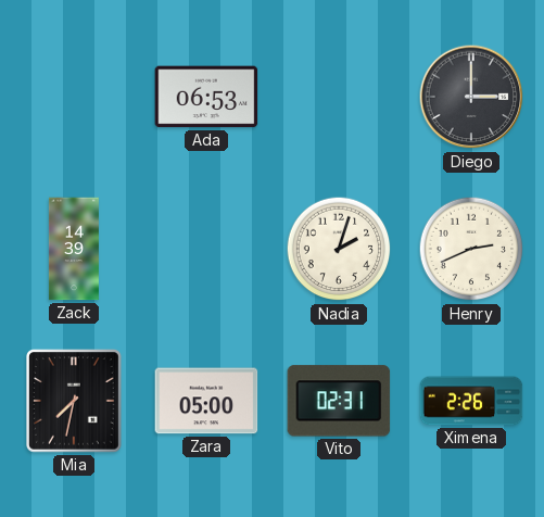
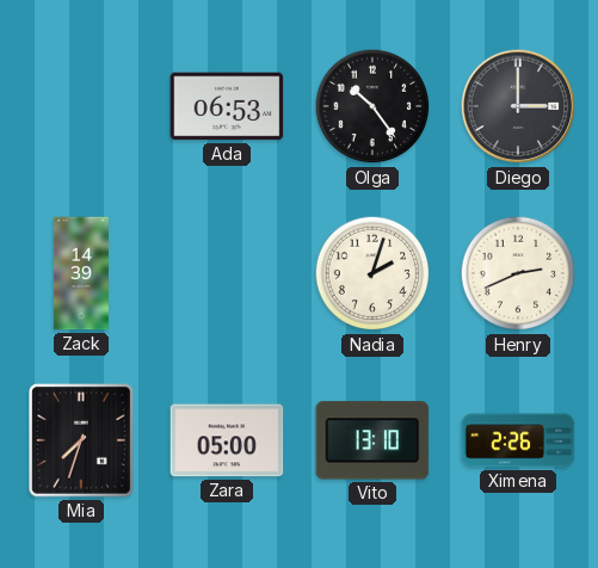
Olga: none -> 10:24
Mia: 7:32 -> 7:33
Vito: 02:31 -> 13:10
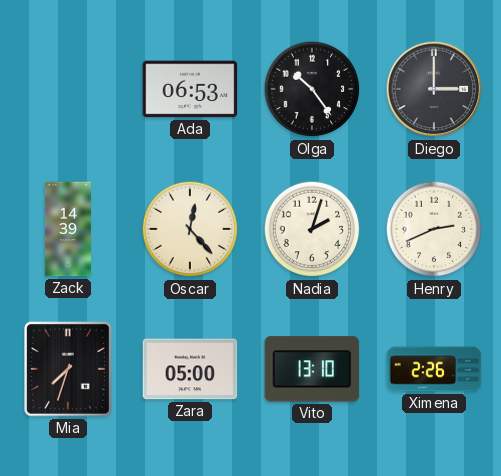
Oscar: none -> 12:23
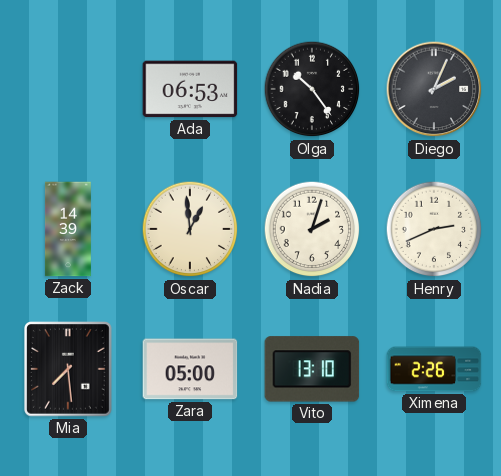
Diego: 3:00 -> 2:04
Oscar: 12:23 -> 12:59
Mia: 7:33 -> 7:29
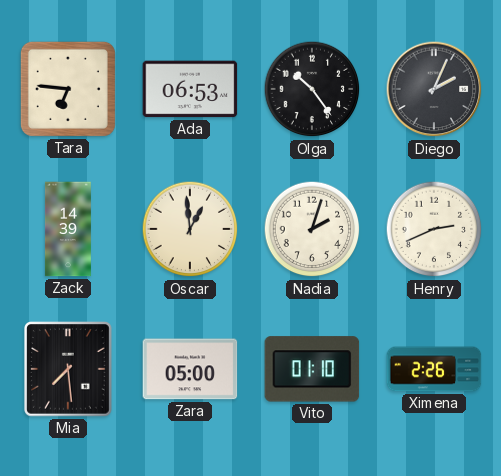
Tara: none -> 6:46
Vito: 13:10 -> 01:10
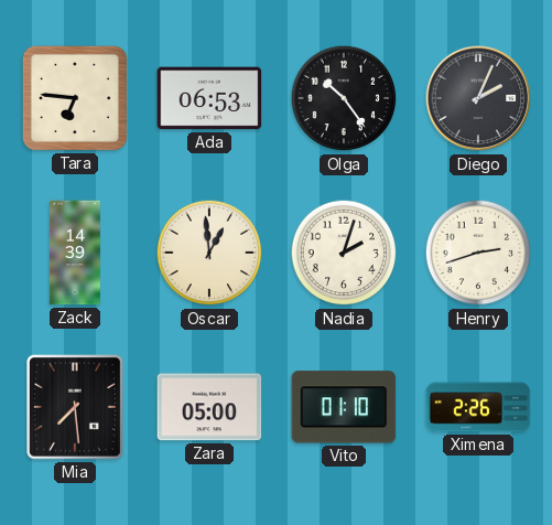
Henry: 2:41 -> 2:42
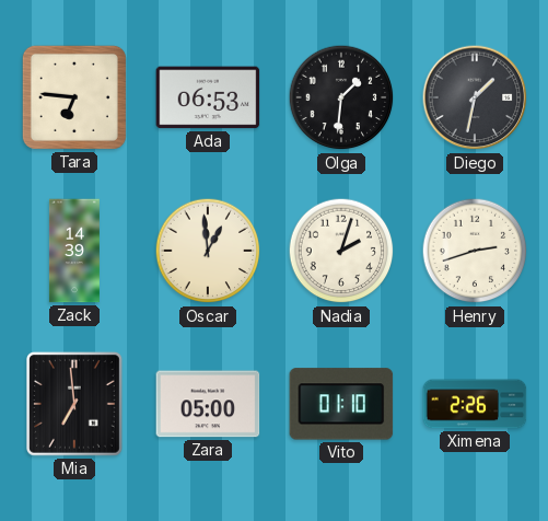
Olga: 10:24 -> 1:31
Diego: 2:04 -> 1:32
Mia: 7:29 -> 6:59
